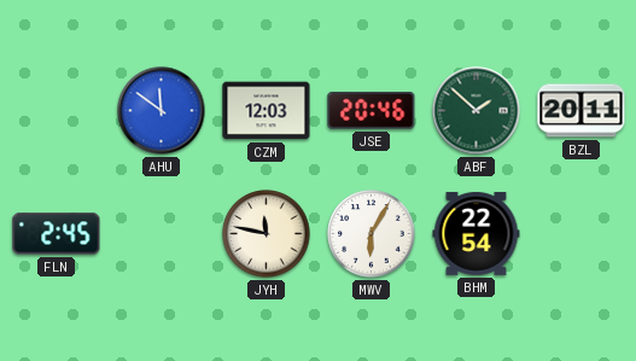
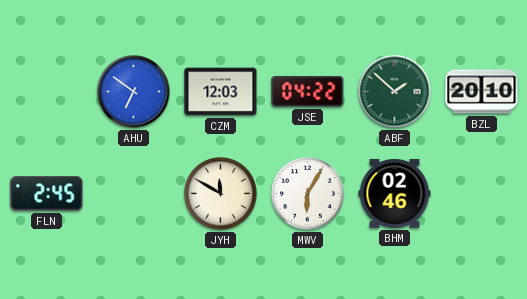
AHU: 11:51 -> 6:51
JSE: 20:46 -> 04:22
BZL: 20:11 -> 20:10
JYH: 11:47 -> 11:50
BHM: 22:54 -> 02:46
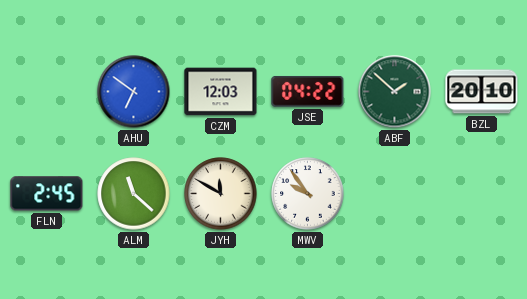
ALM: none -> 11:22
MWV: 6:05 -> 9:54
BHM: 02:46 -> none
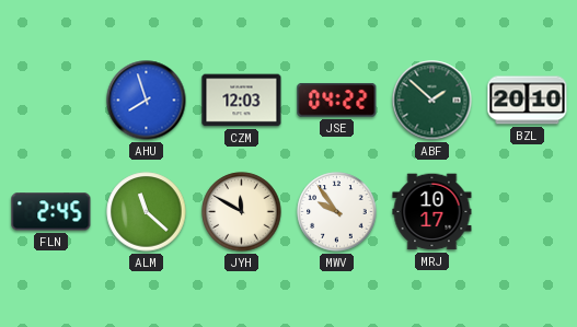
AHU: 6:51 -> 7:57
MRJ: none -> 10:17
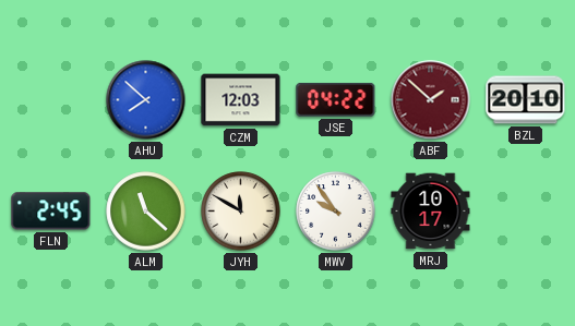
AHU: 7:57 -> 7:52
ABF dial: green -> burgundy
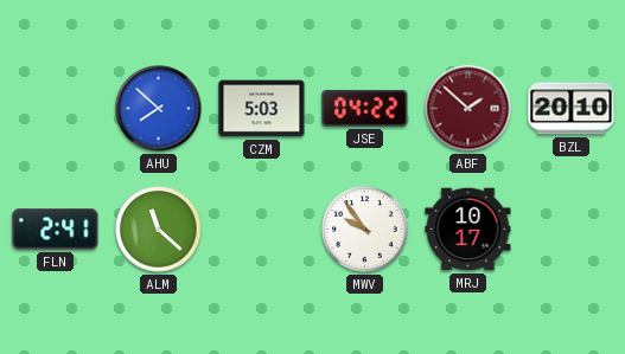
CZM: 12:03 -> 5:03
FLN: 2:45 -> 2:41
JYH: 11:50 -> none
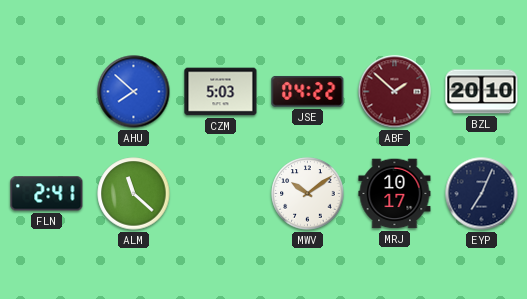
MWV: 9:54 -> 10:09
EYP: none -> 7:04
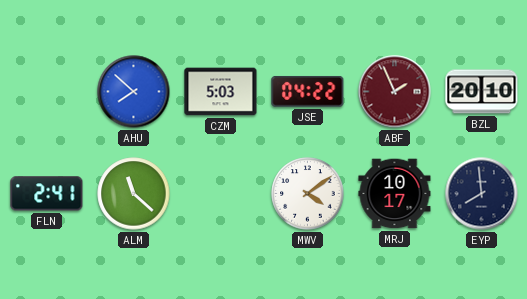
ABF: 1:52 -> 1:56
MWV: 10:09 -> 4:09
EYP: 7:04 -> 7:59
